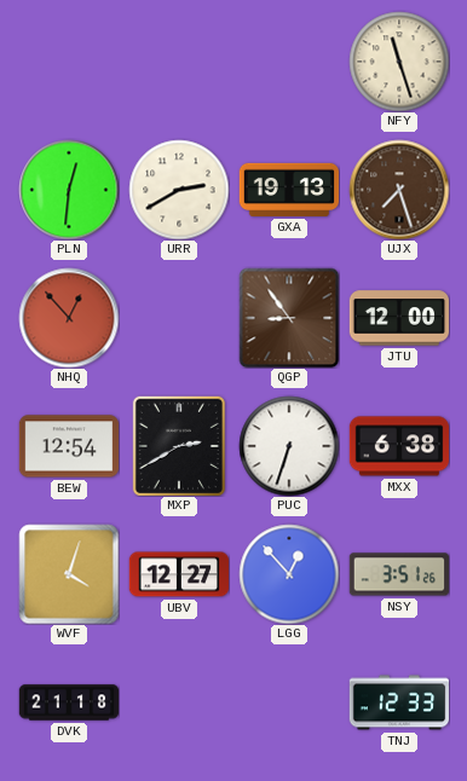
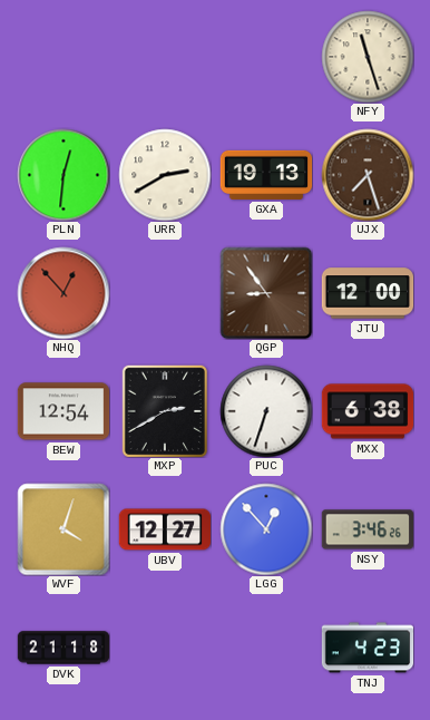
NSY: 3:51 -> 3:46
TNJ: 12:33 -> 4:23
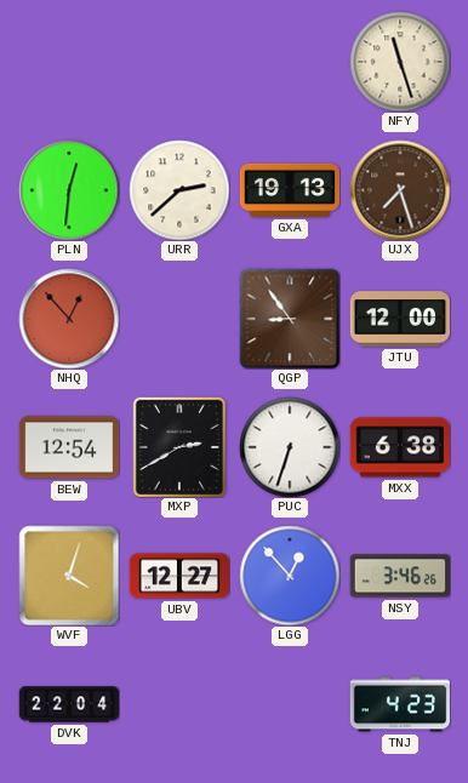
URR: 2:40 -> 2:38
DVK: 21:18 -> 22:04
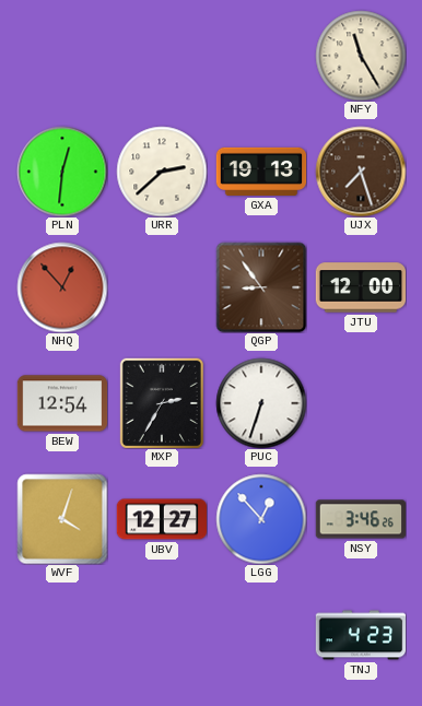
NFY: 11:27 -> 11:25
MXP: 2:40 -> 2:35
MXX: 6:38 -> none
DVK: 22:04 -> none
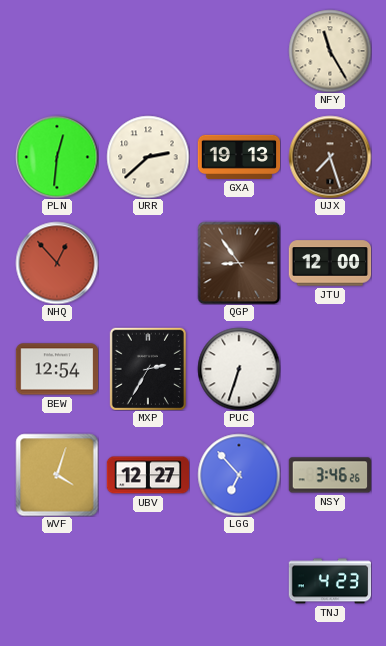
LGG: 12:53 -> 6:53
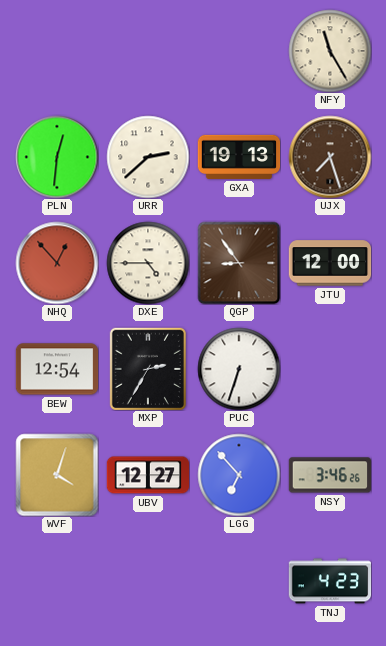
DXE: none -> 4:45
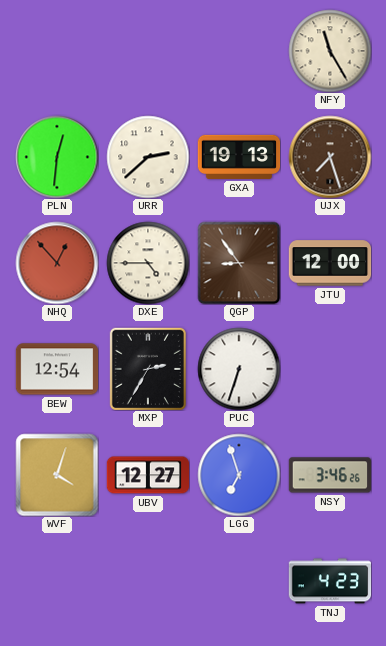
LGG: 6:53 -> 6:57
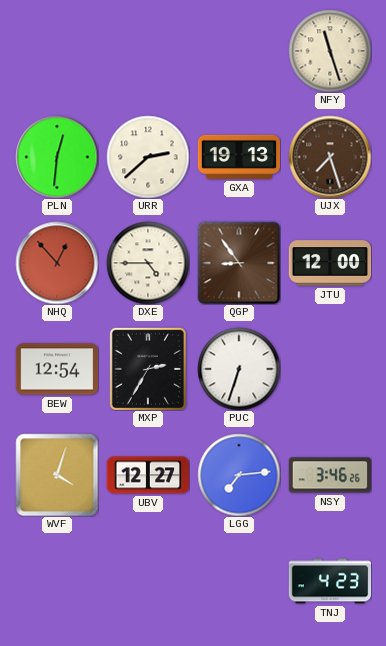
NFY: 11:25 -> 11:27
LGG: 6:57 -> 7:14
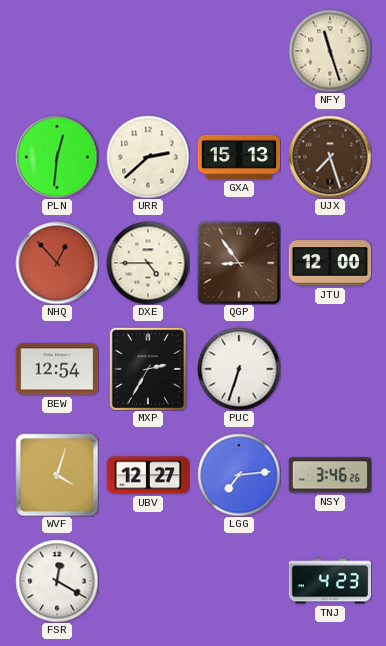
GXA: 19:13 -> 15:13
FSR: none -> 12:20
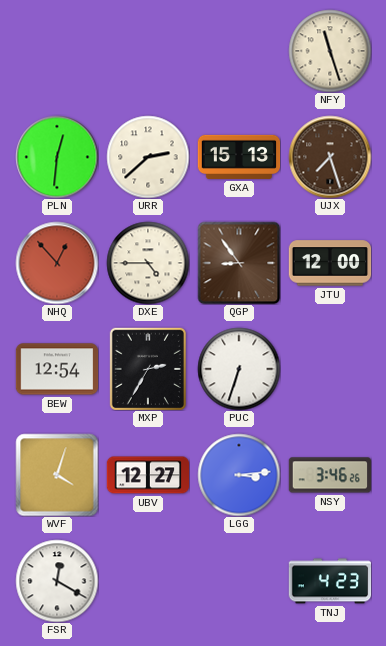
LGG: 7:14 -> 3:14
